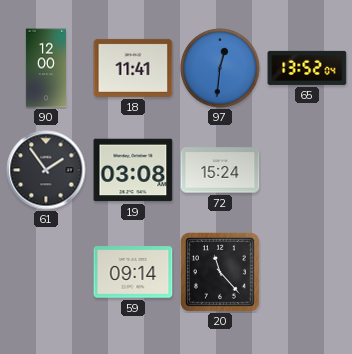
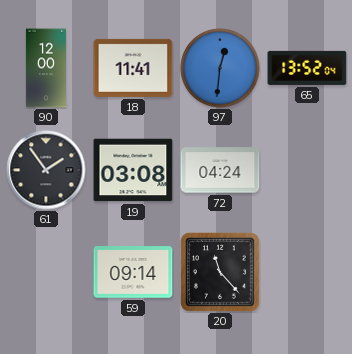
72: 15:24 -> 04:24
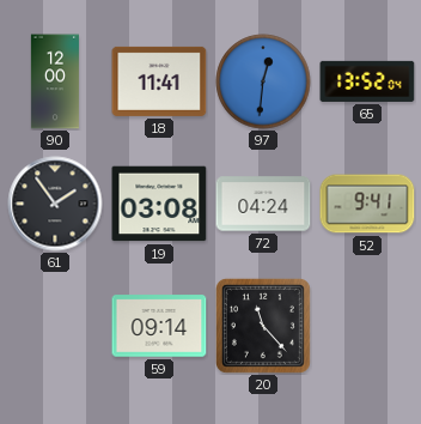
52: none -> 9:41
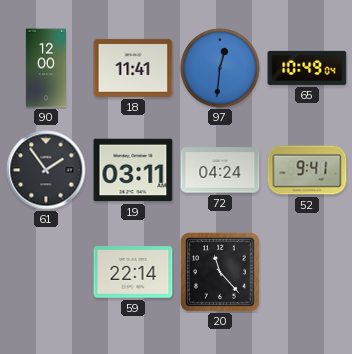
65: 13:52 -> 10:49
19: 03:08 -> 03:11
59: 09:14 -> 22:14
